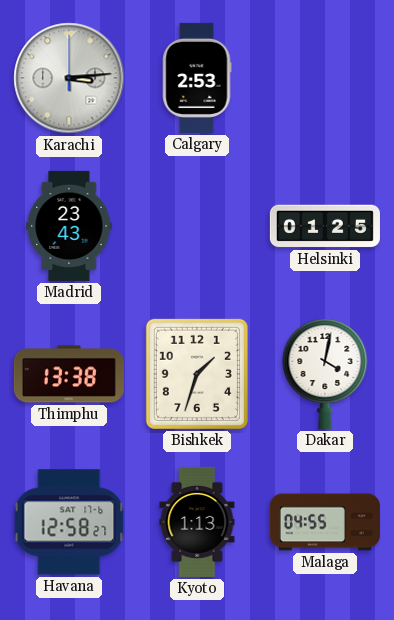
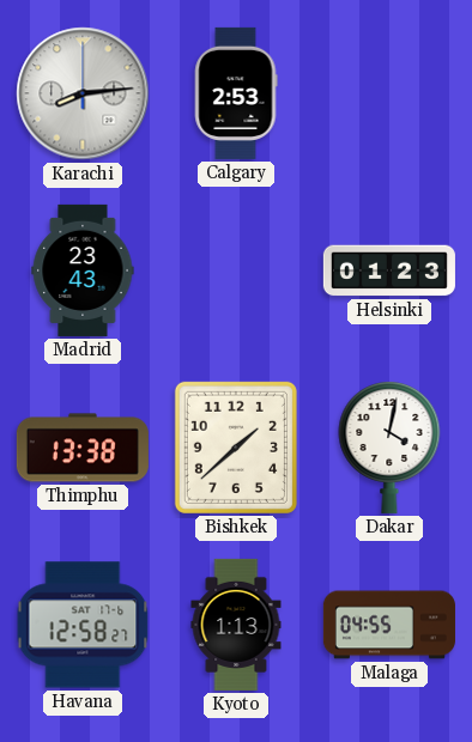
Karachi: 3:14 -> 8:14
Helsinki: 01:25 -> 01:23
Bishkek: 1:33 -> 1:38
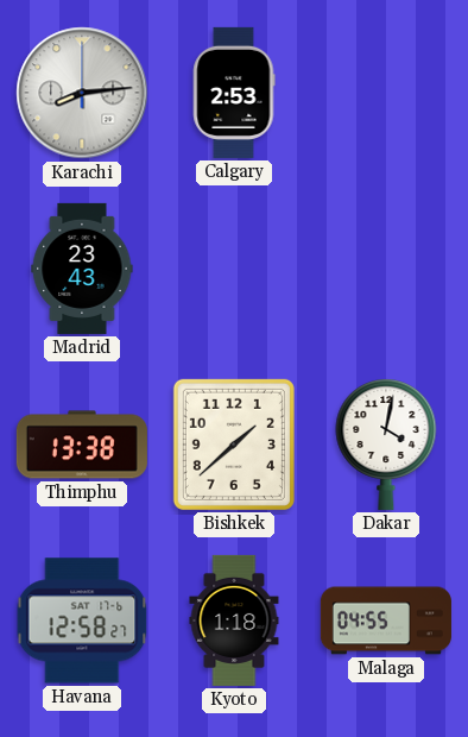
Helsinki: 01:23 -> none
Kyoto: 1:13 -> 1:18
